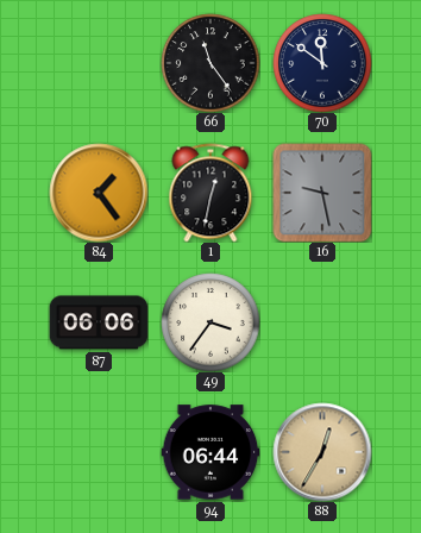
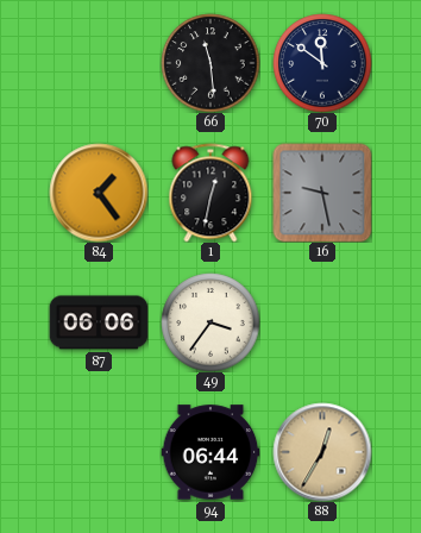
66: 11:24 -> 11:29
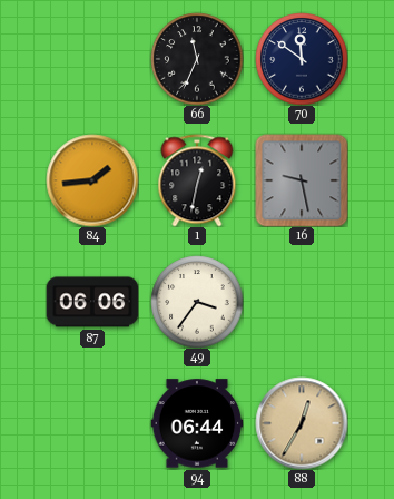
66: 11:29 -> 11:34
84: 1:24 -> 1:44
